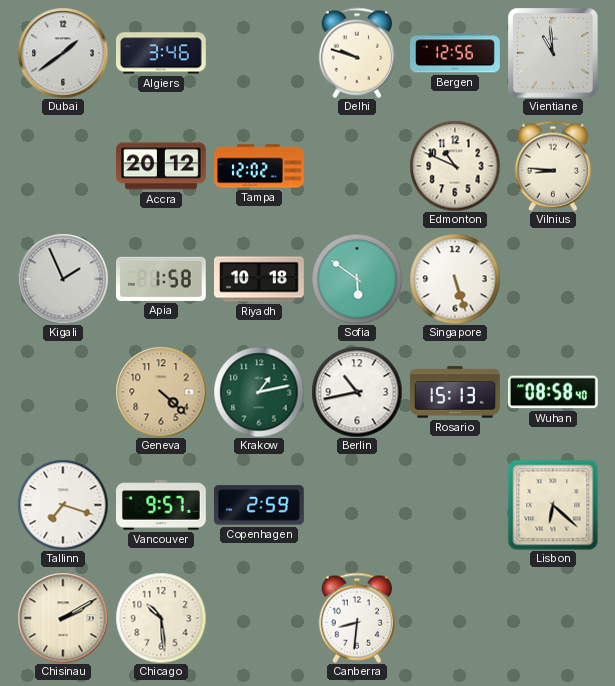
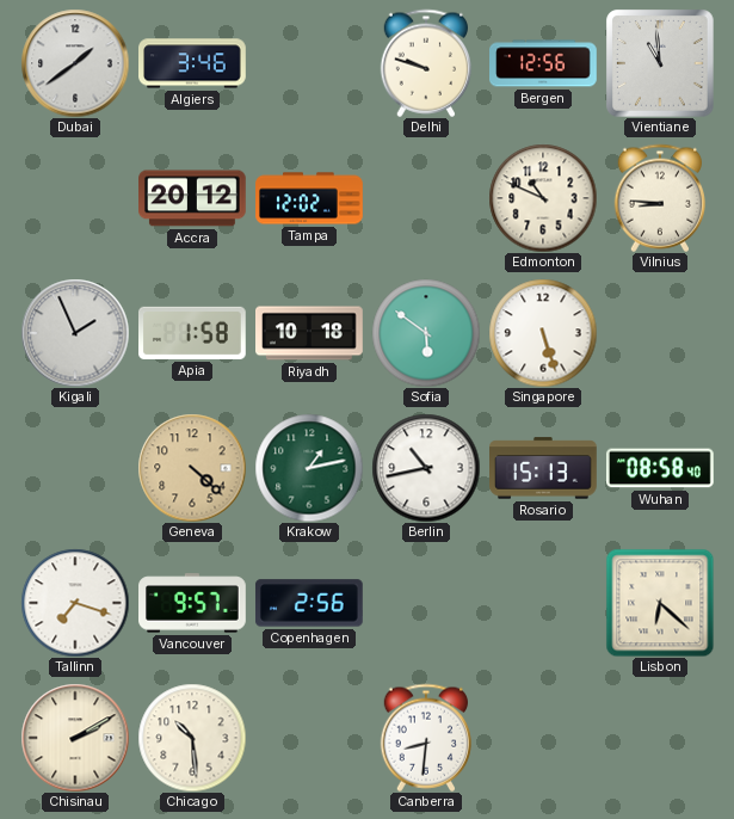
Copenhagen: 2:59 -> 2:56
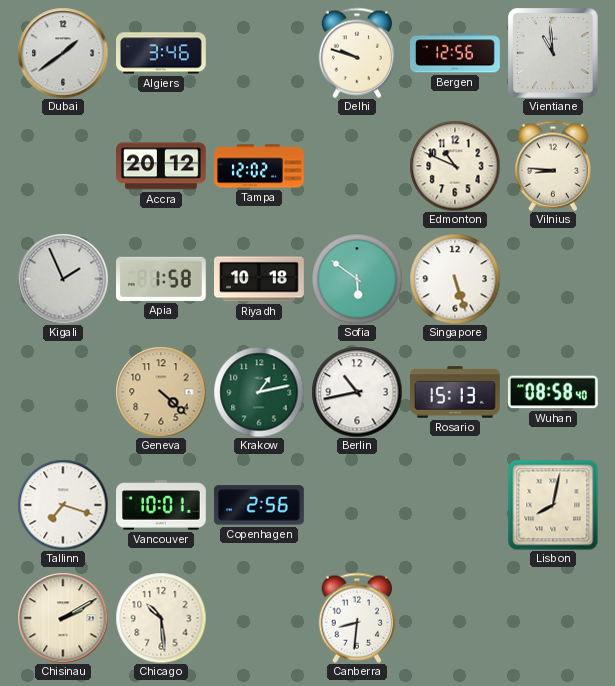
Vancouver: 9:57 -> 10:01
Lisbon: 6:22 -> 8:02
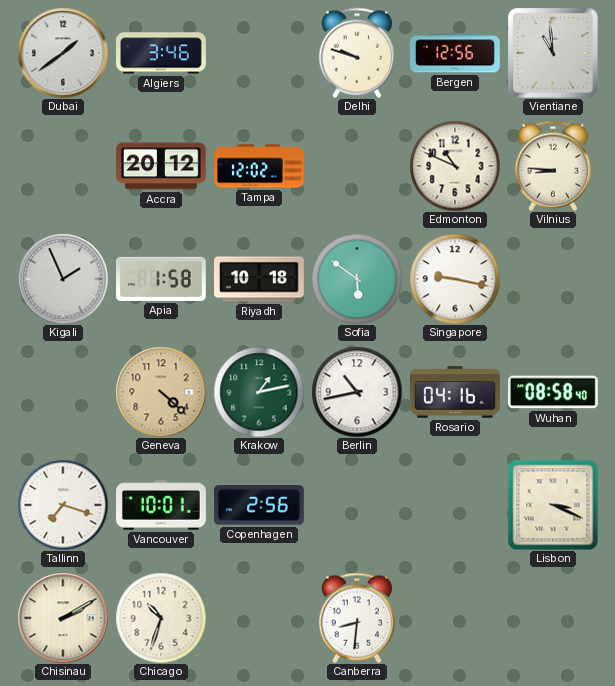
Singapore: 5:27 -> 9:17
Rosario: 15:13 -> 04:16
Lisbon: 8:02 -> 3:19
Chicago: 10:29 -> 10:33
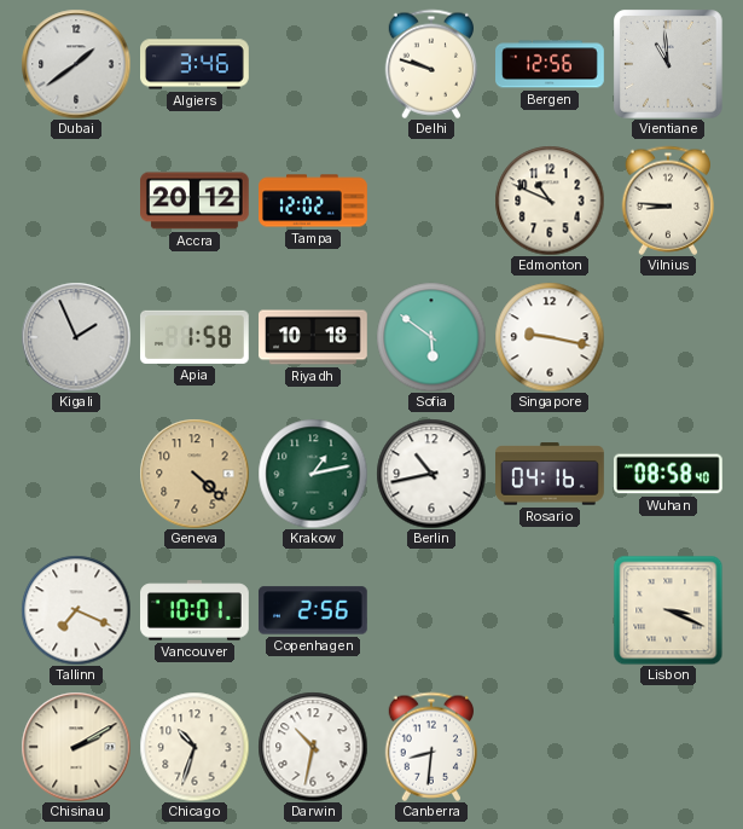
Tallinn: 7:18 -> 7:19
Darwin: none -> 10:32
